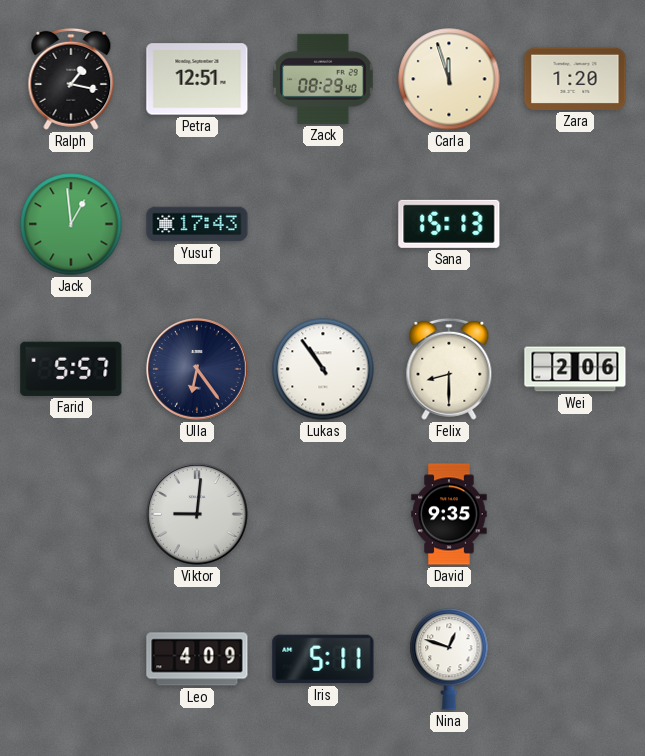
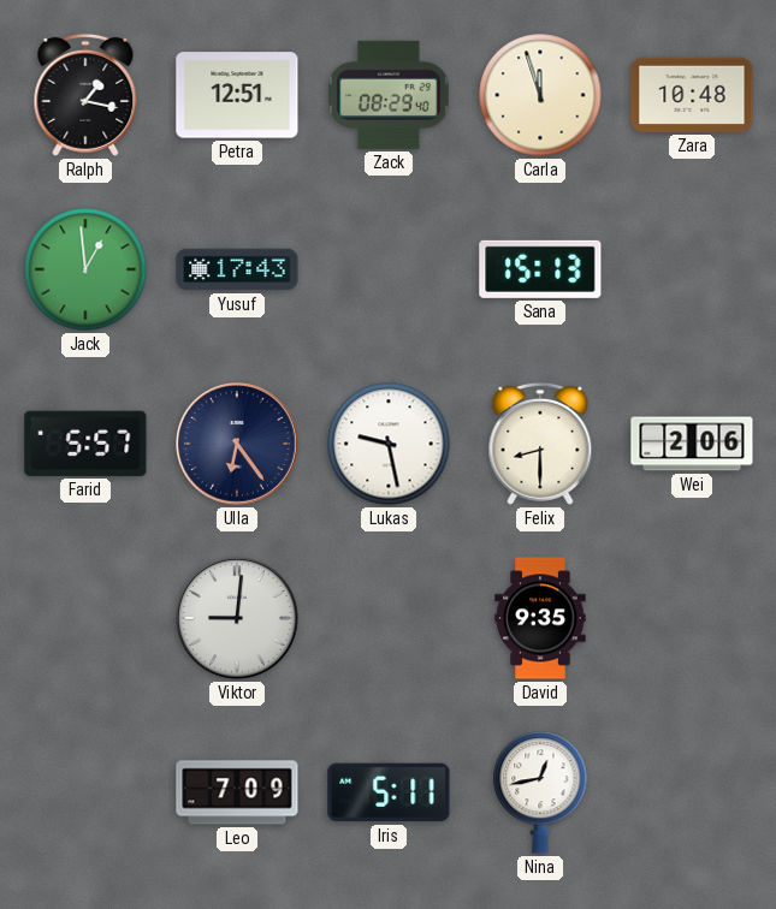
Zara: 1:20 -> 10:48
Lukas: 10:54 -> 9:28
Leo: 4:09 -> 7:09
Nina: 12:48 -> 12:43
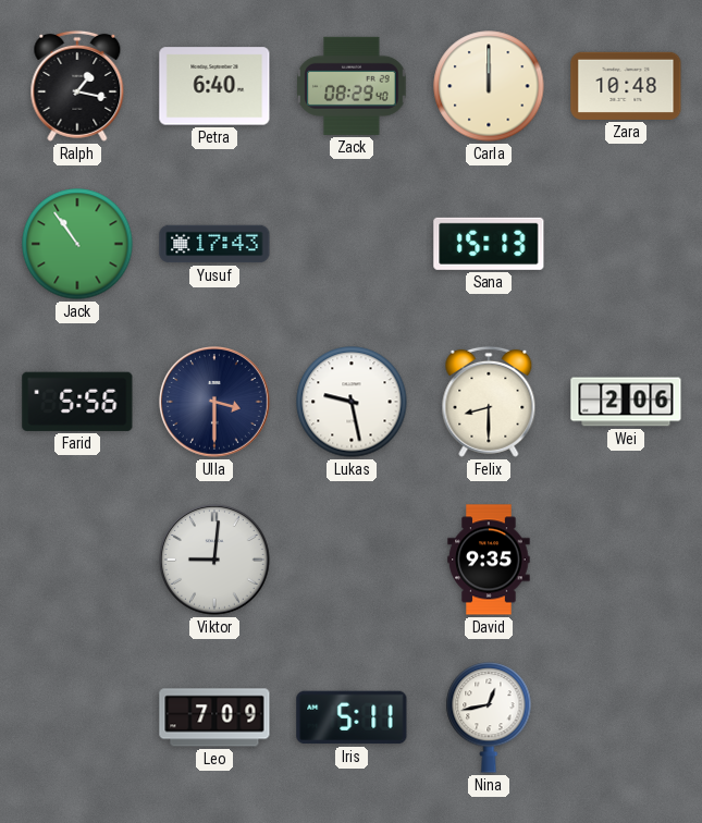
Petra: 12:51 -> 6:40
Carla: 11:57 -> 12:00
Jack: 12:59 -> 10:54
Farid: 5:57 -> 5:56
Ulla: 6:24 -> 3:30
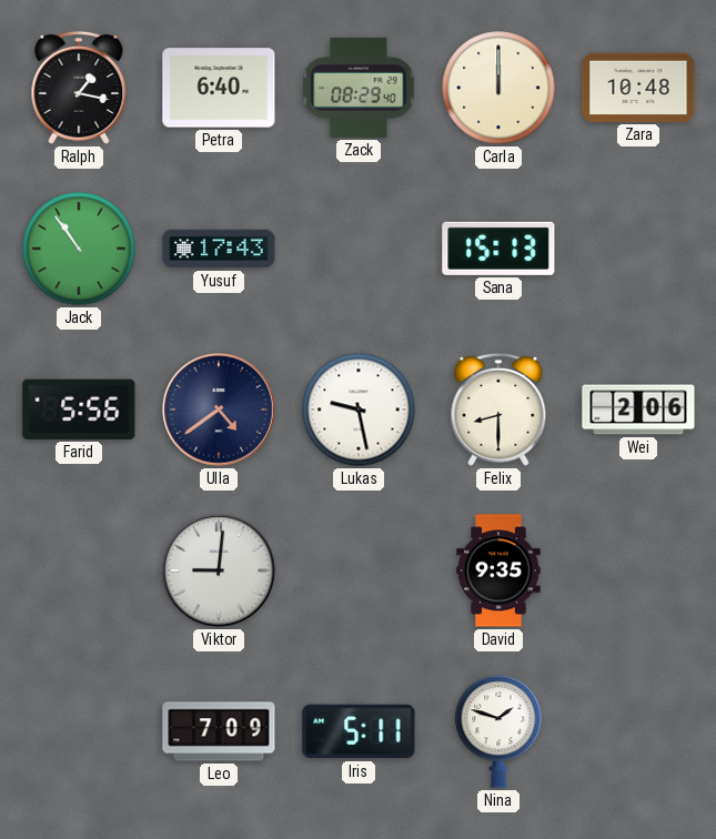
Ulla: 3:30 -> 4:39
Nina: 12:43 -> 1:48
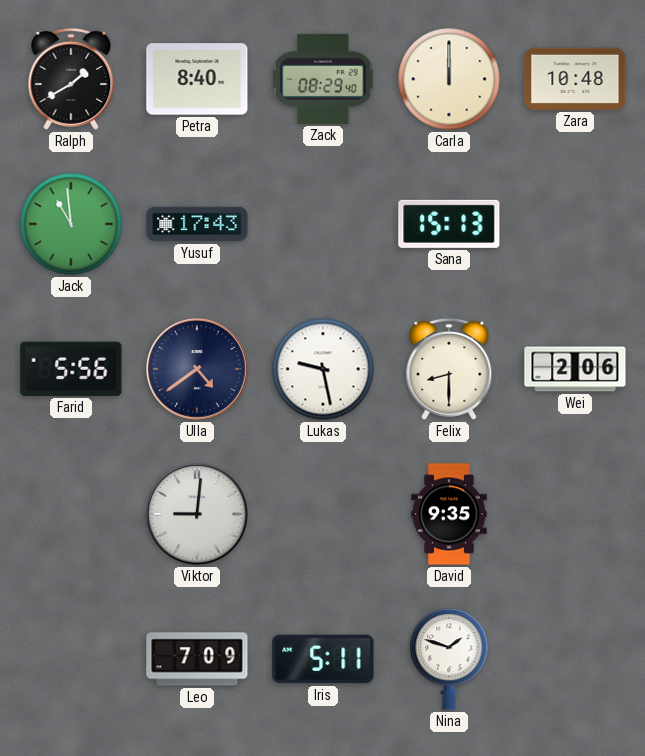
Ralph: 1:17 -> 1:40
Petra: 6:40 -> 8:40
Jack: 10:54 -> 10:59
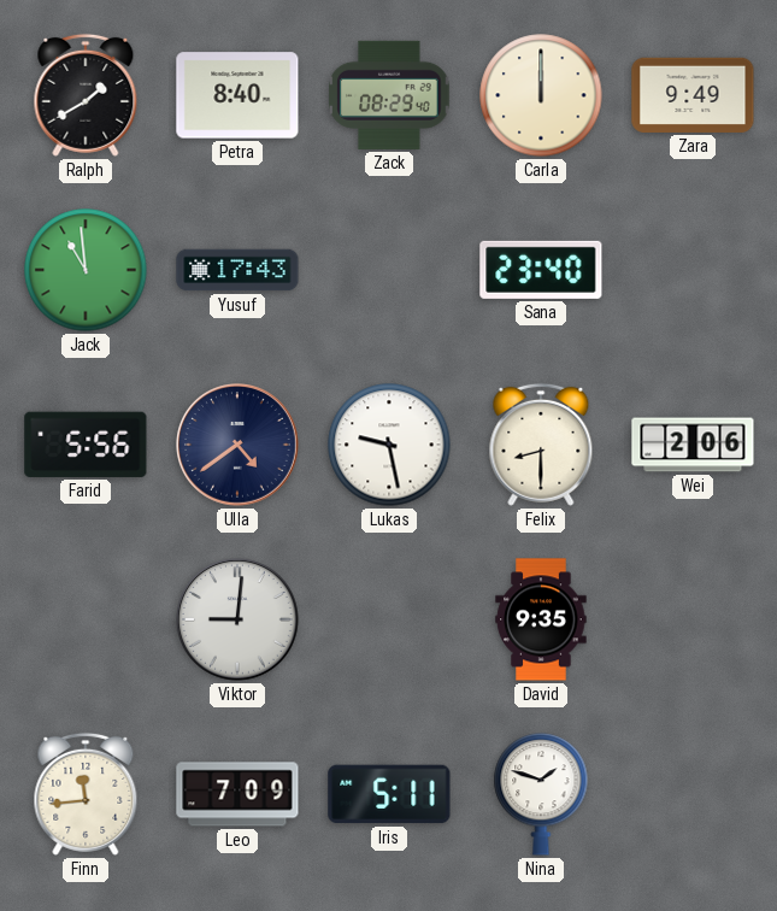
Zara: 10:48 -> 9:49
Sana: 15:13 -> 23:40
Finn: none -> 11:44
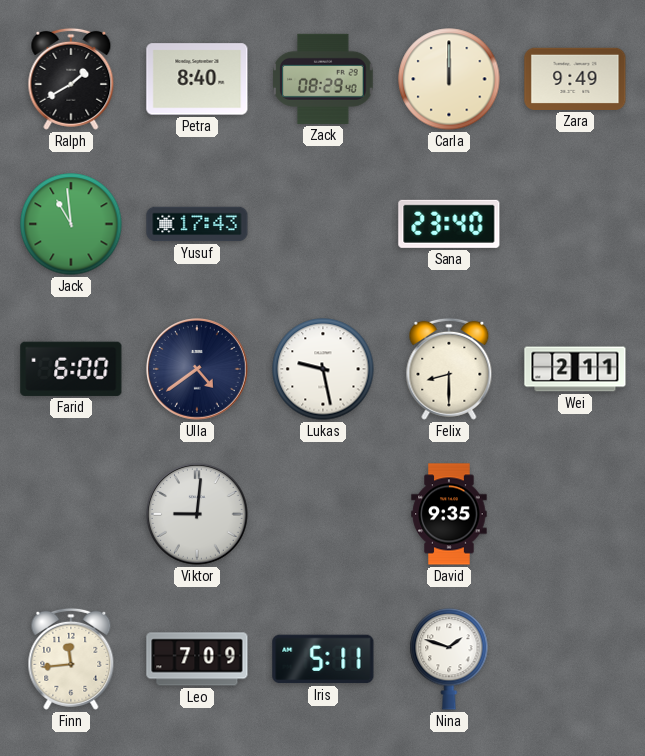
Farid: 5:56 -> 6:00
Wei: 2:06 -> 2:11
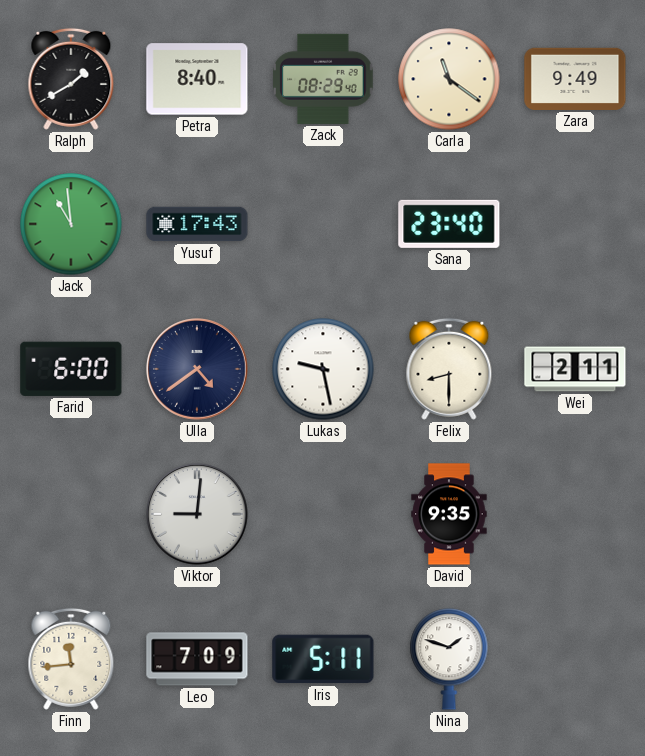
Carla: 12:00 -> 11:21
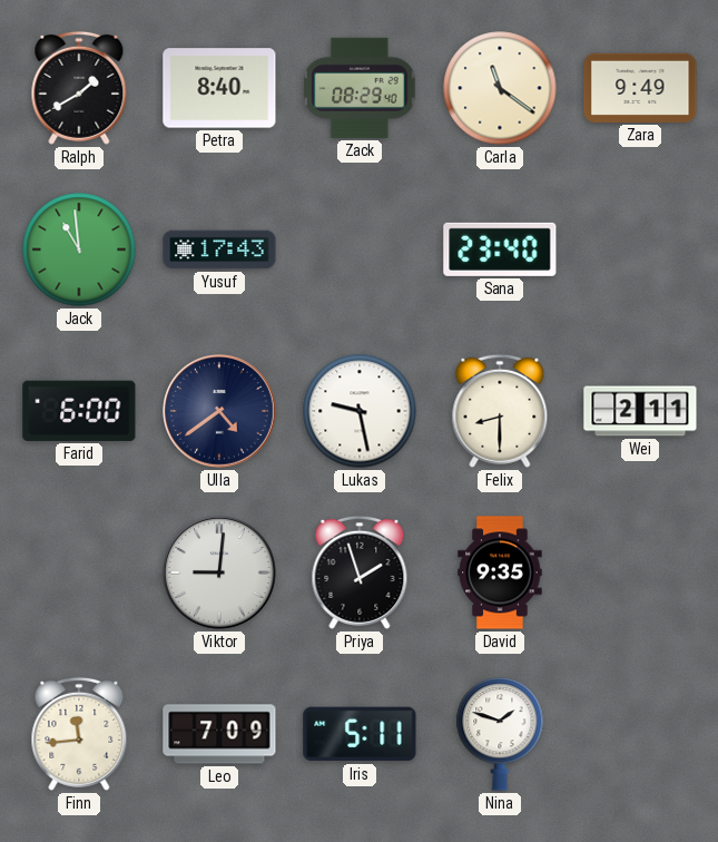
Priya: none -> 1:57
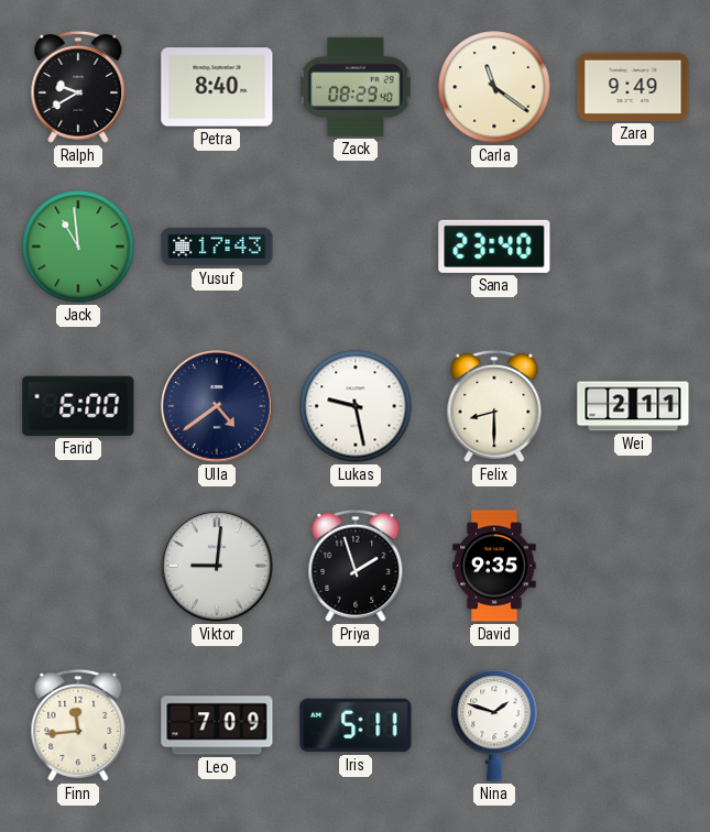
Ralph: 1:40 -> 9:40
